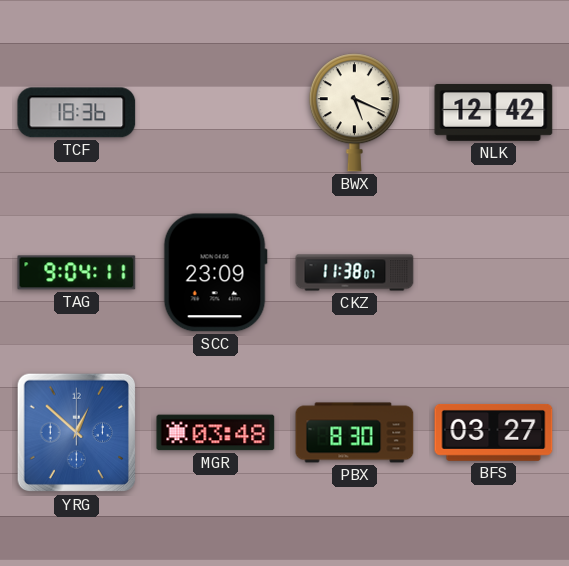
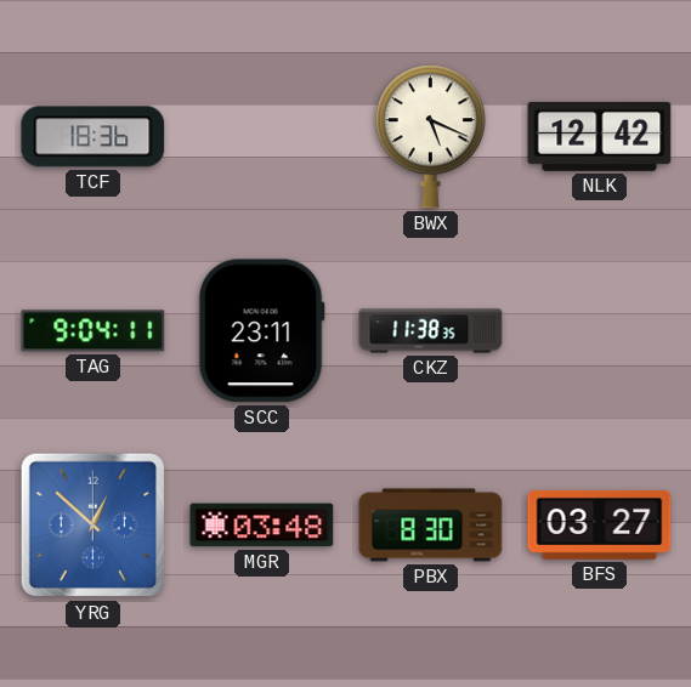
SCC: 23:09 -> 23:11
CKZ: 11:38:07 -> 11:38:35
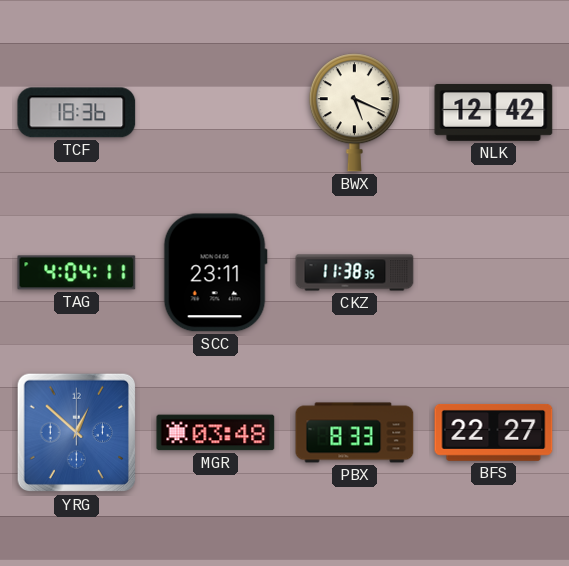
TAG: 9:04 -> 4:04
PBX: 8:30 -> 8:33
BFS: 03:27 -> 22:27
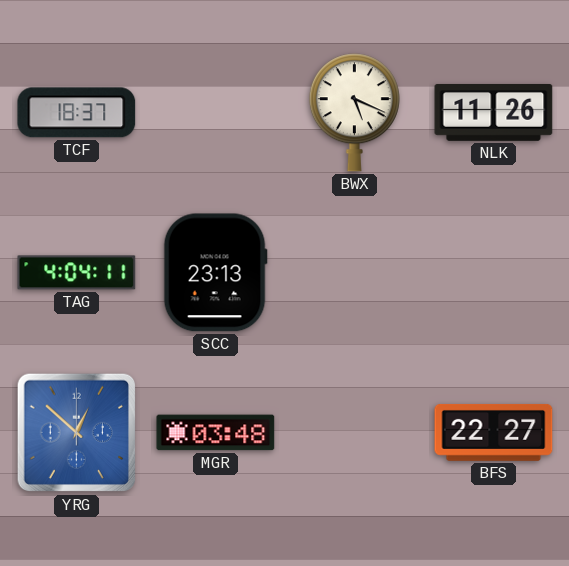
TCF: 18:36 -> 18:37
NLK: 12:42 -> 11:26
SCC: 23:11 -> 23:13
CKZ: 11:38 -> none
PBX: 8:33 -> none
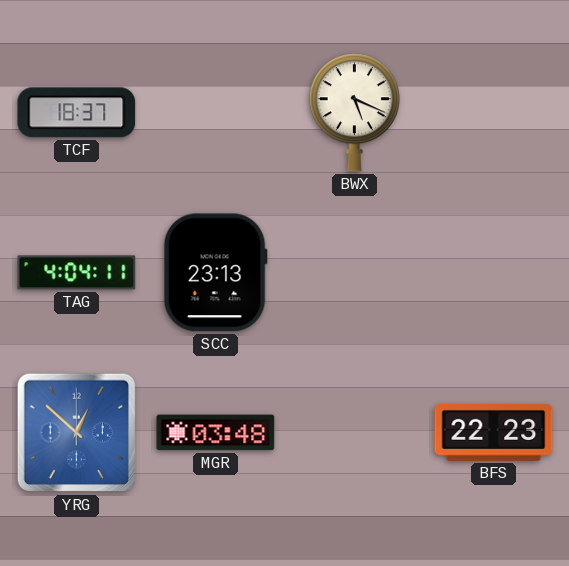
NLK: 11:26 -> none
BFS: 22:27 -> 22:23
